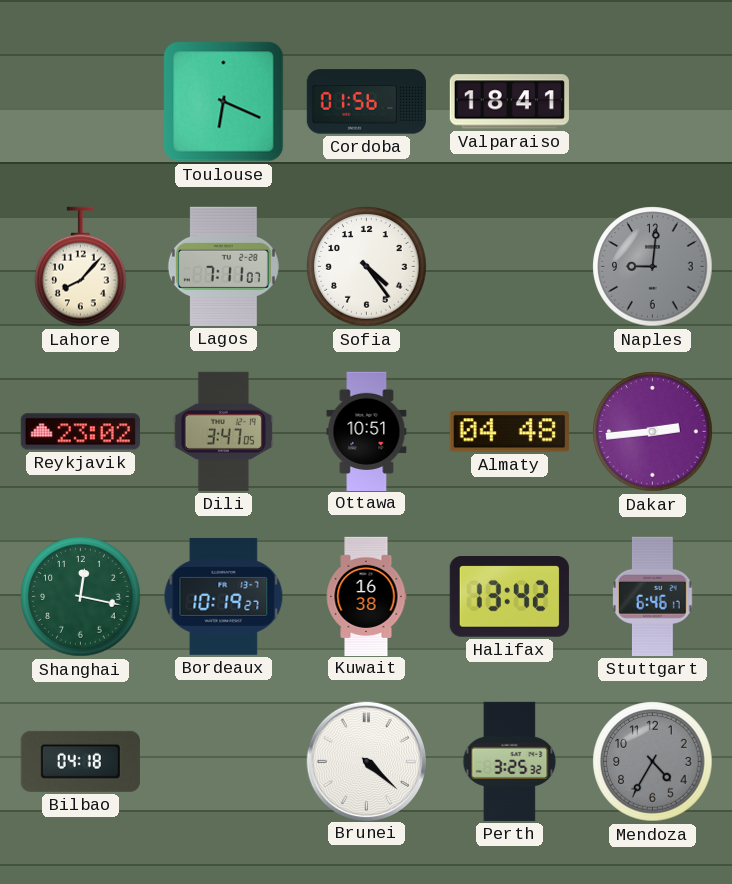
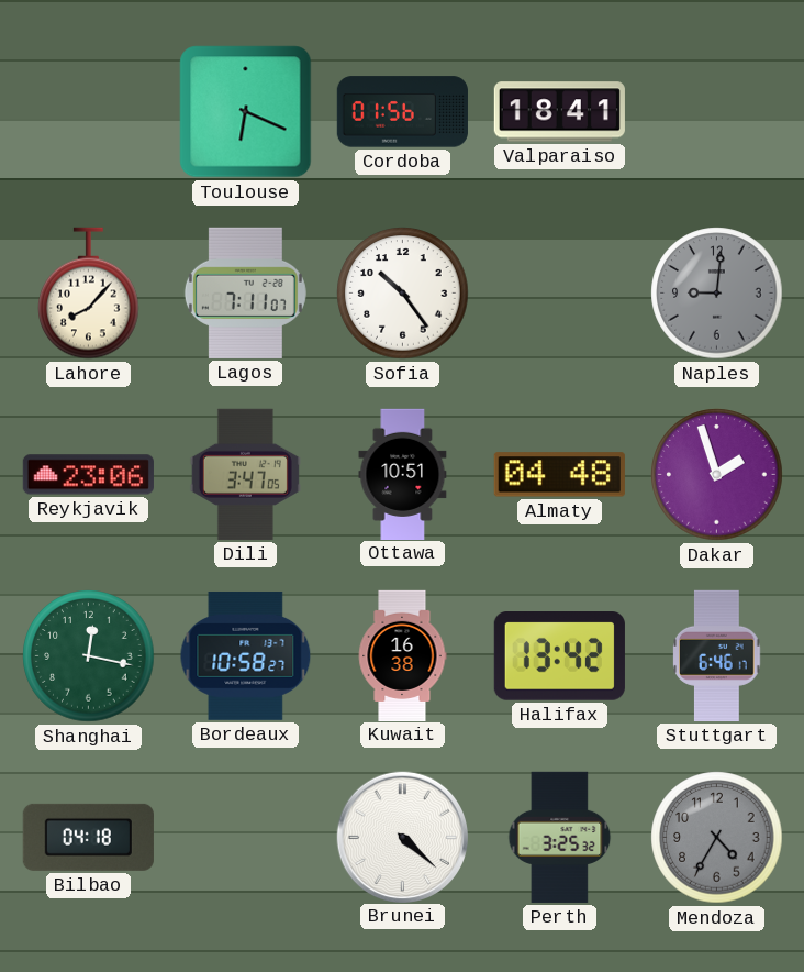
Sofia: 4:24 -> 10:24
Reykjavik: 23:02 -> 23:06
Dakar: 2:44 -> 1:57
Bordeaux: 10:19 -> 10:58
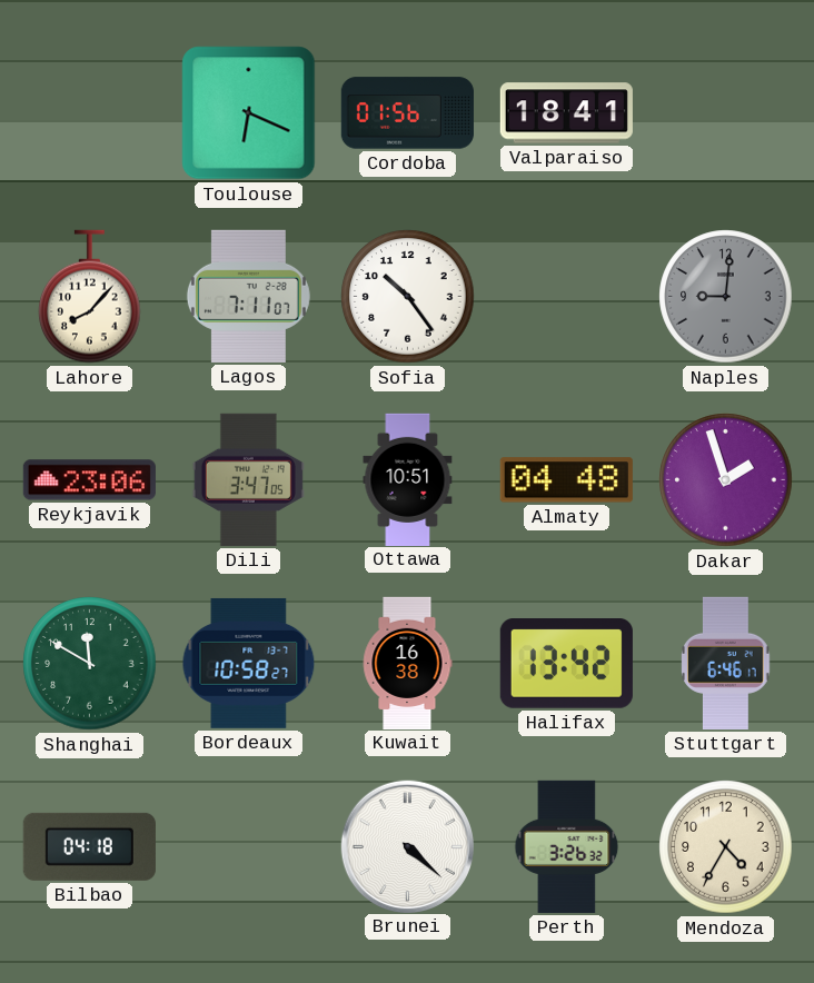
Shanghai: 12:17 -> 11:50
Perth: 3:25 -> 3:26
Mendoza dial: grey -> cream
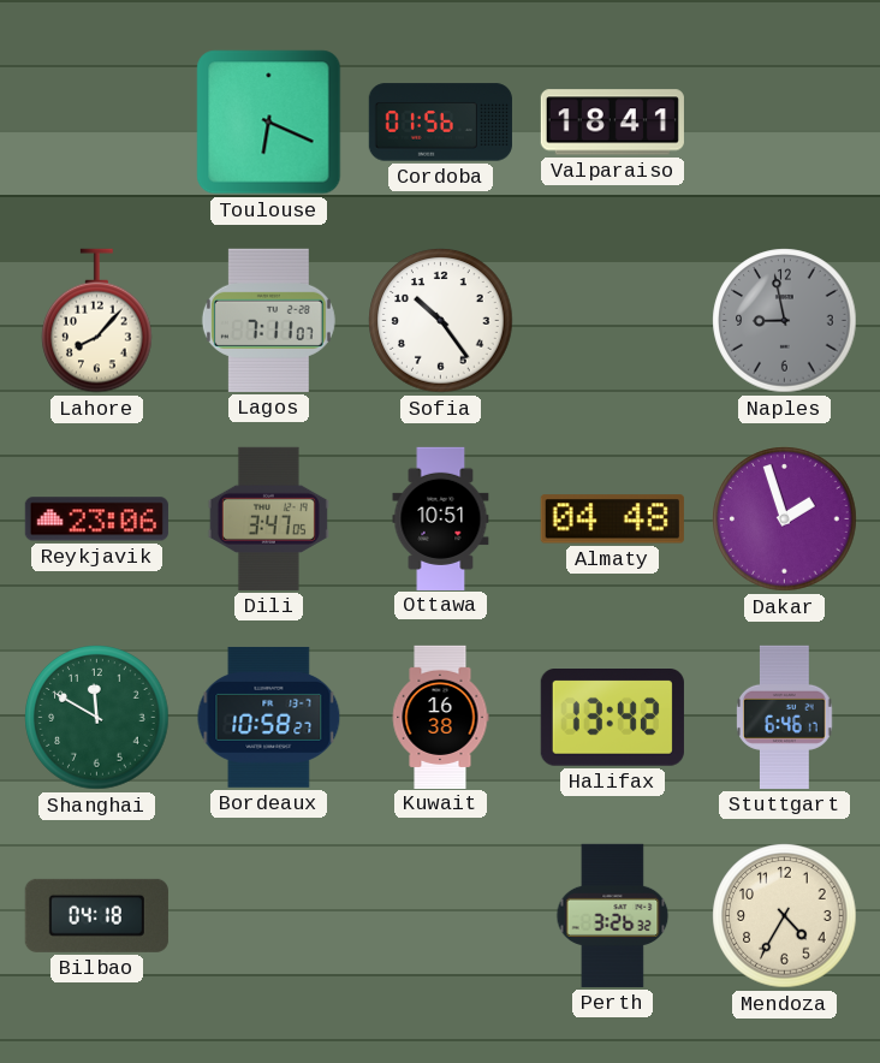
Naples: 9:01 -> 8:58
Brunei: 4:22 -> none
